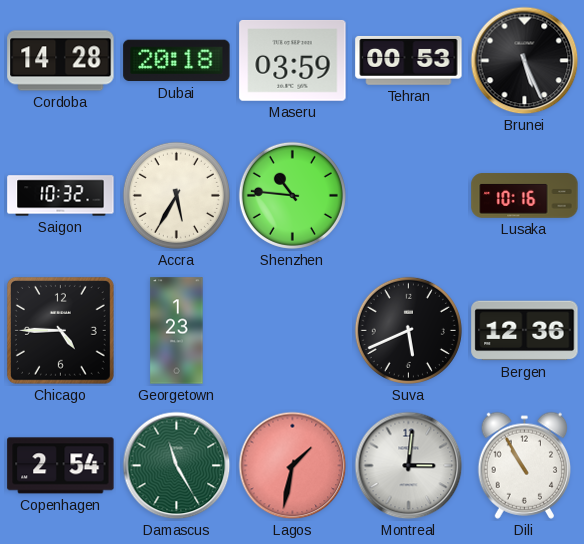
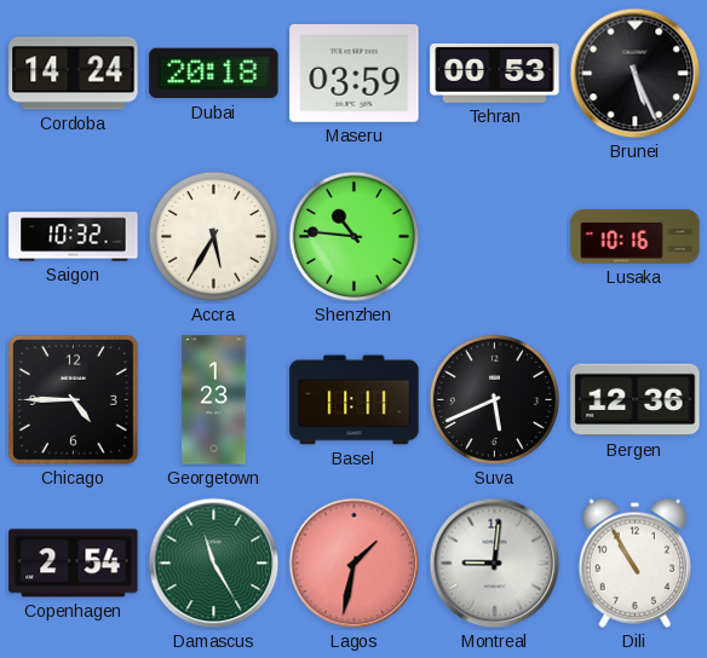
Cordoba: 14:28 -> 14:24
Basel: none -> 11:11
Montreal: 3:01 -> 9:01
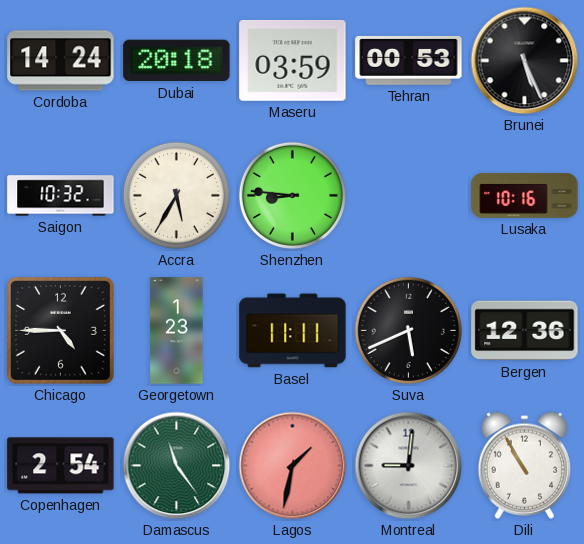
Shenzhen: 10:46 -> 8:46
Damascus: 11:25 -> 11:24
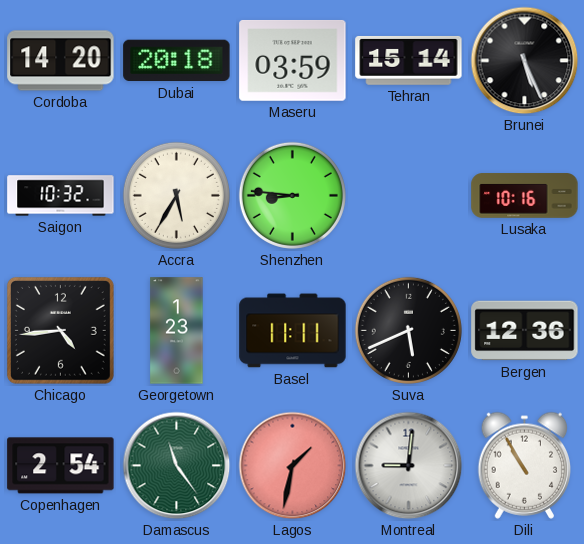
Cordoba: 14:24 -> 14:20
Tehran: 00:53 -> 15:14
Chicago: 4:45 -> 4:44
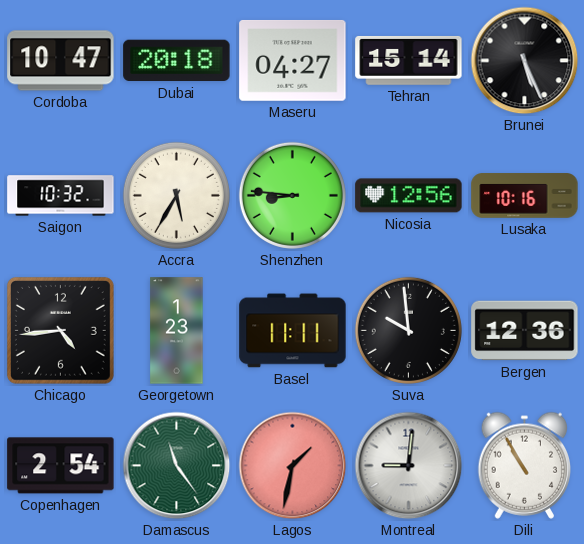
Cordoba: 14:20 -> 10:47
Maseru: 03:59 -> 04:27
Nicosia: none -> 12:56
Suva: 5:41 -> 9:59
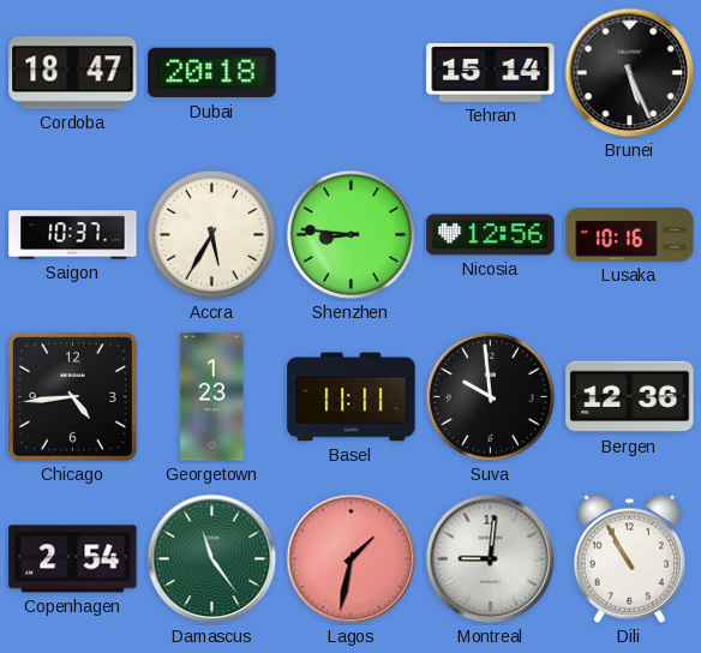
Cordoba: 10:47 -> 18:47
Maseru: 04:27 -> none
Saigon: 10:32 -> 10:37
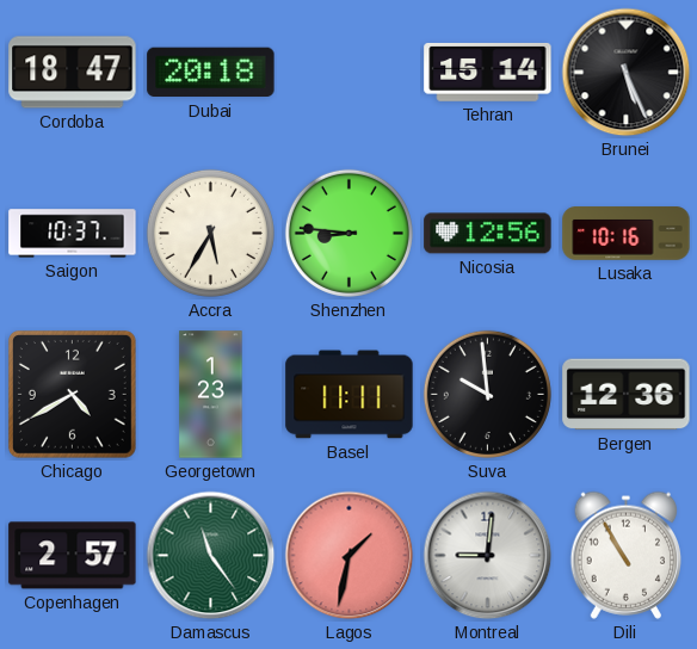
Chicago: 4:44 -> 4:40
Copenhagen: 2:54 -> 2:57
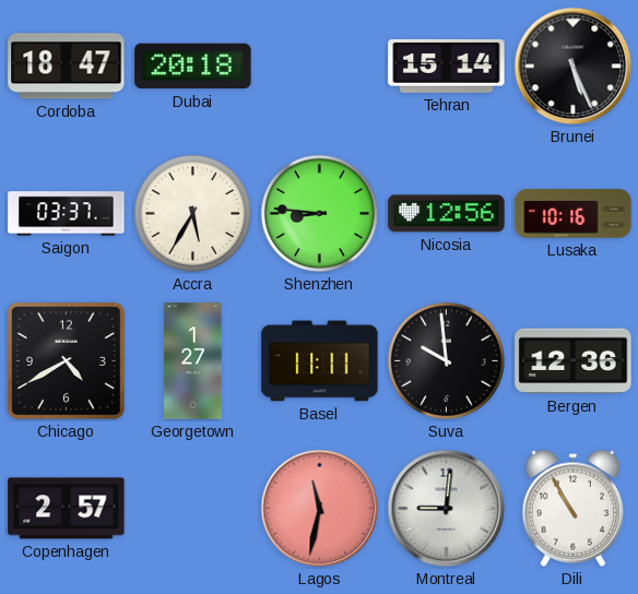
Saigon: 10:37 -> 03:37
Georgetown: 1:23 -> 1:27
Damascus: 11:24 -> none
Lagos: 1:32 -> 11:32
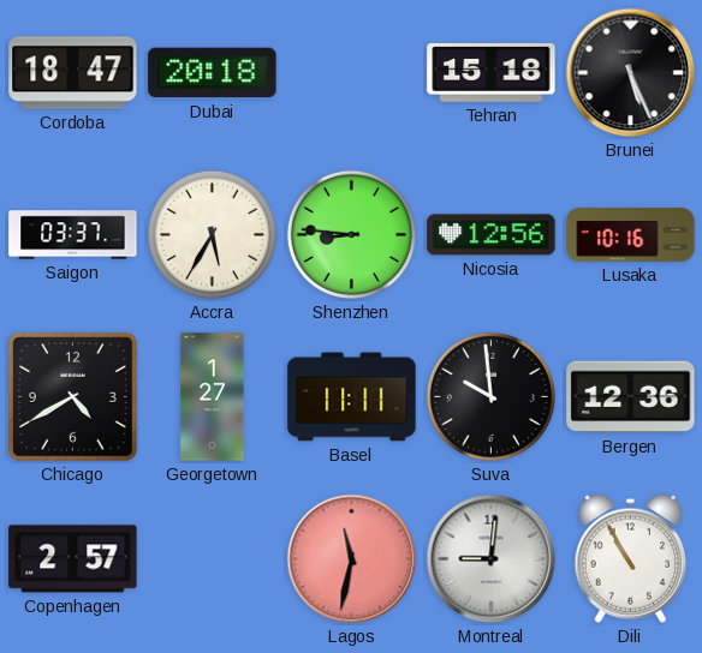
Tehran: 15:14 -> 15:18
